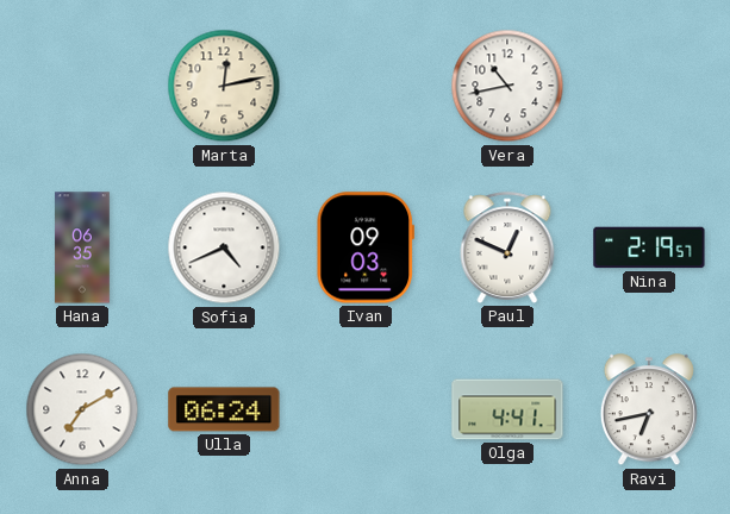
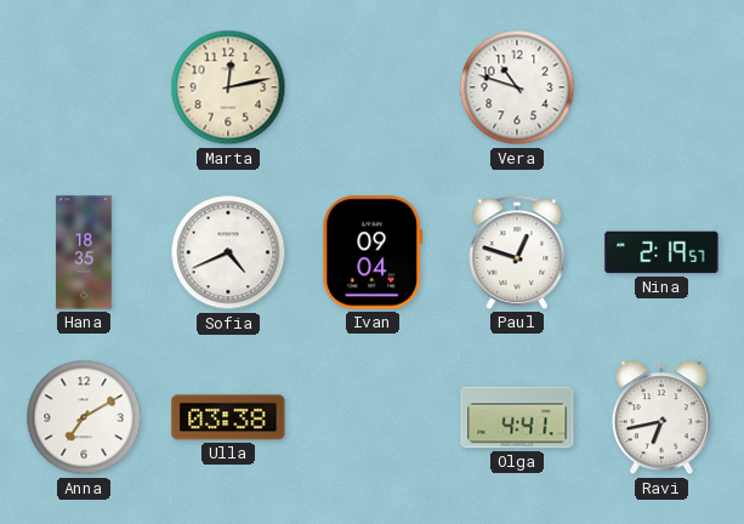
Vera: 10:43 -> 10:48
Hana: 06:35 -> 18:35
Ivan: 09:03 -> 09:04
Paul: 12:49 -> 12:48
Ulla: 06:24 -> 03:38
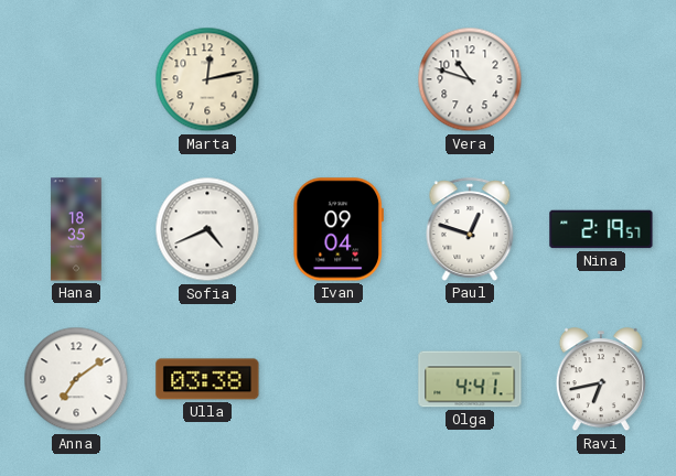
Anna: 7:10 -> 7:09
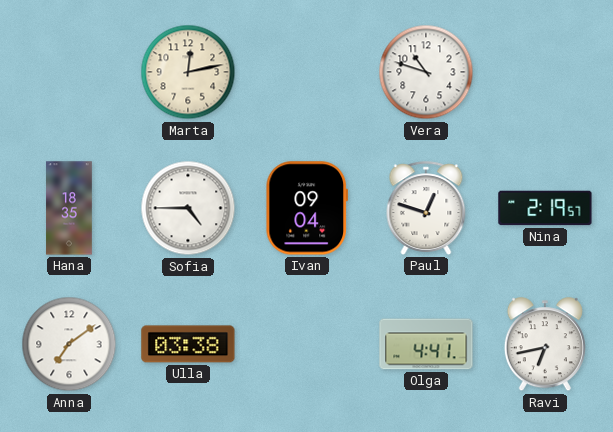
Sofia: 4:41 -> 4:45
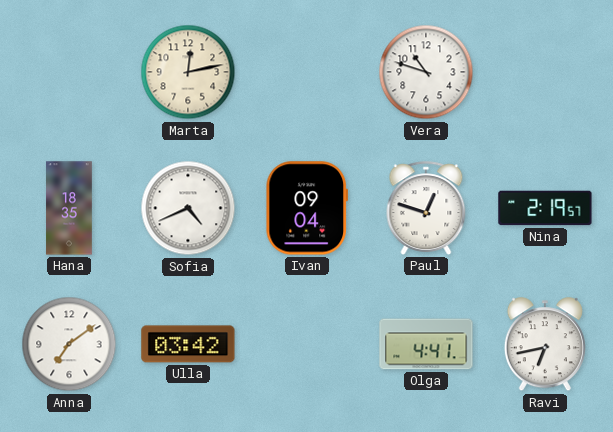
Sofia: 4:45 -> 4:41
Ulla: 03:38 -> 03:42
